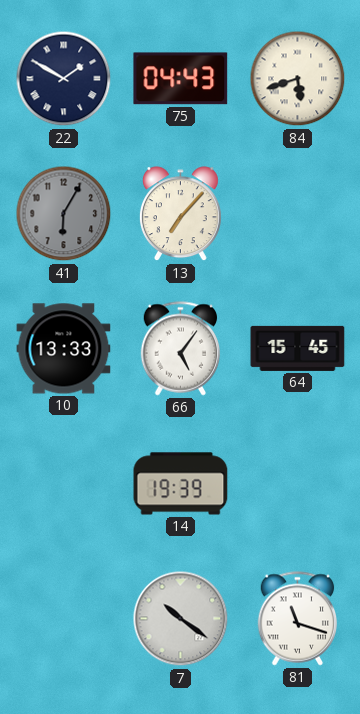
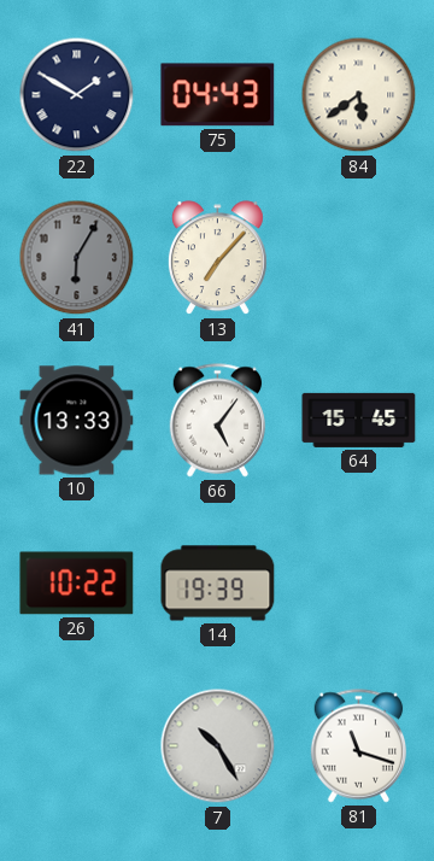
84: 5:42 -> 5:39
26: none -> 10:22
7: 10:21 -> 10:25
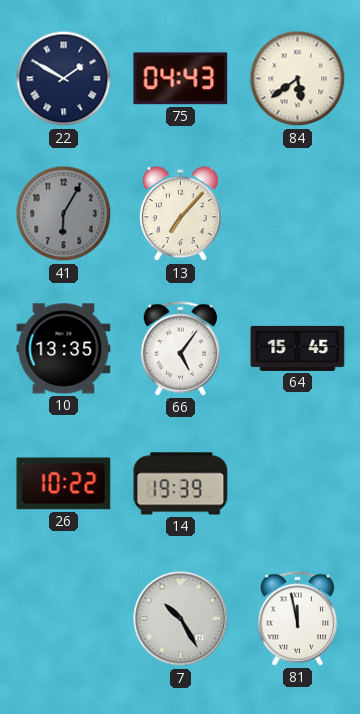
10: 13:33 -> 13:35
81: 11:18 -> 11:58
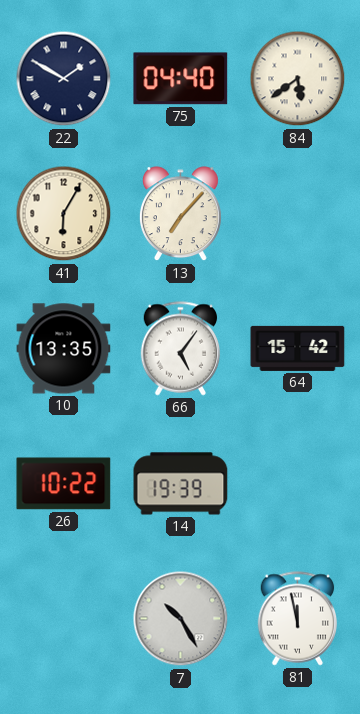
75: 04:43 -> 04:40
41 dial: grey -> cream
64: 15:45 -> 15:42
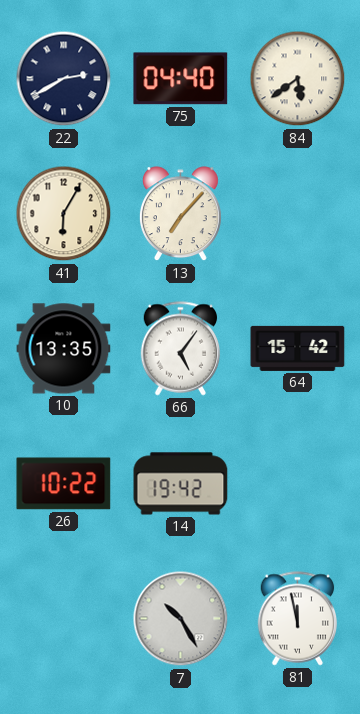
22: 1:50 -> 2:40
14: 19:39 -> 19:42
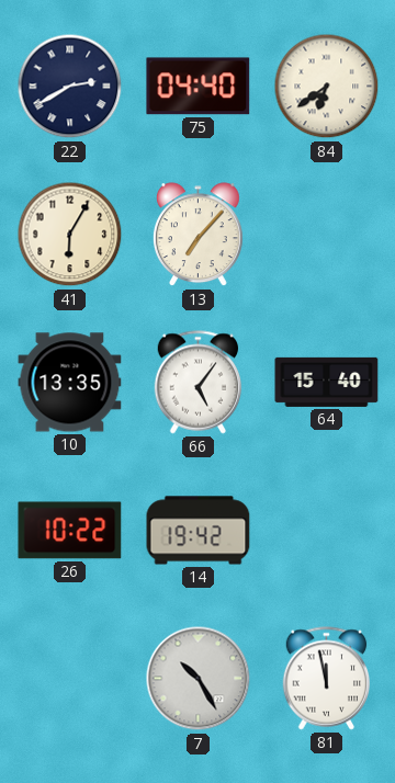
84: 5:39 -> 6:39
64: 15:42 -> 15:40
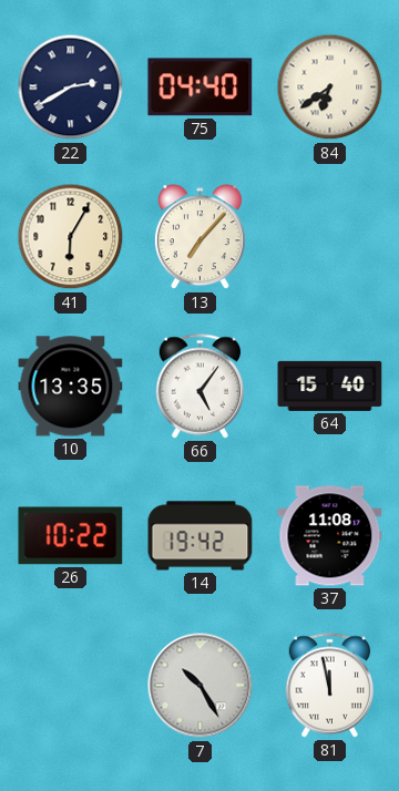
37: none -> 11:08
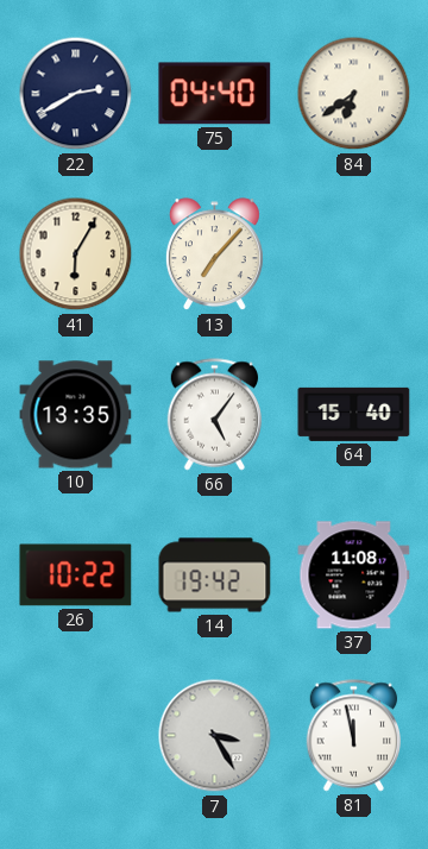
7: 10:25 -> 3:25
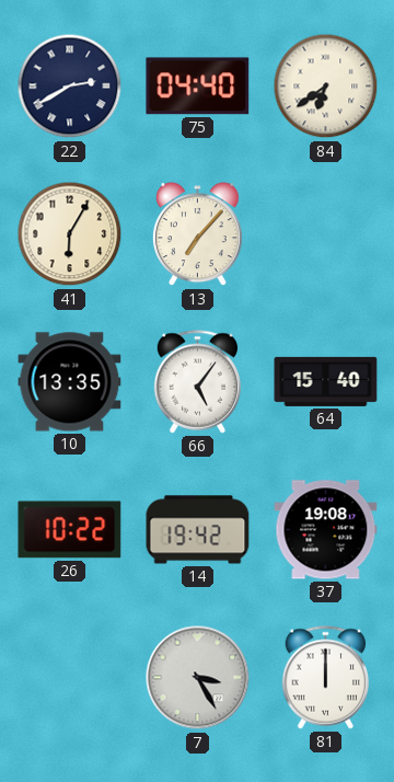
37: 11:08 -> 19:08
81: 11:58 -> 12:00
